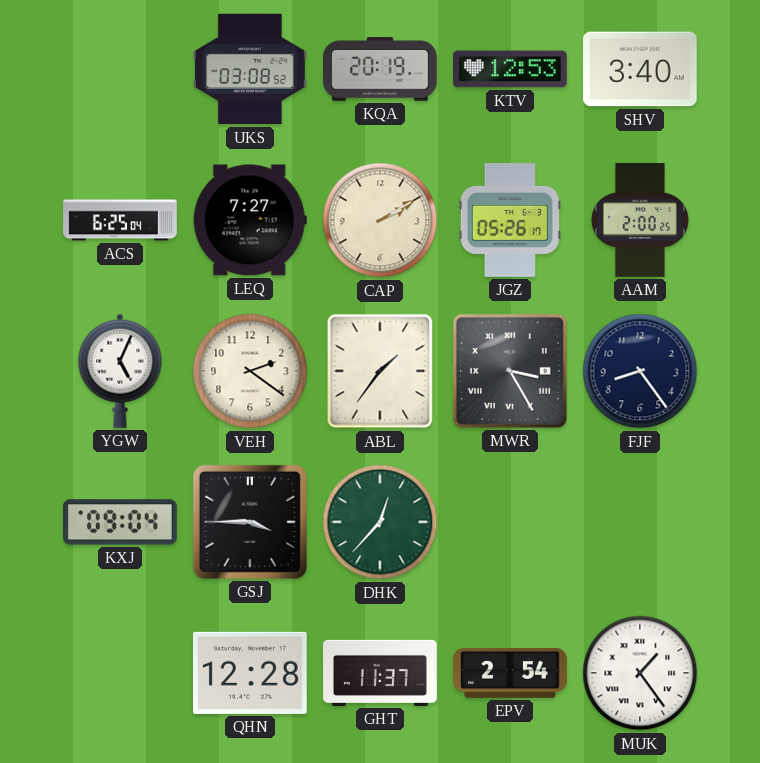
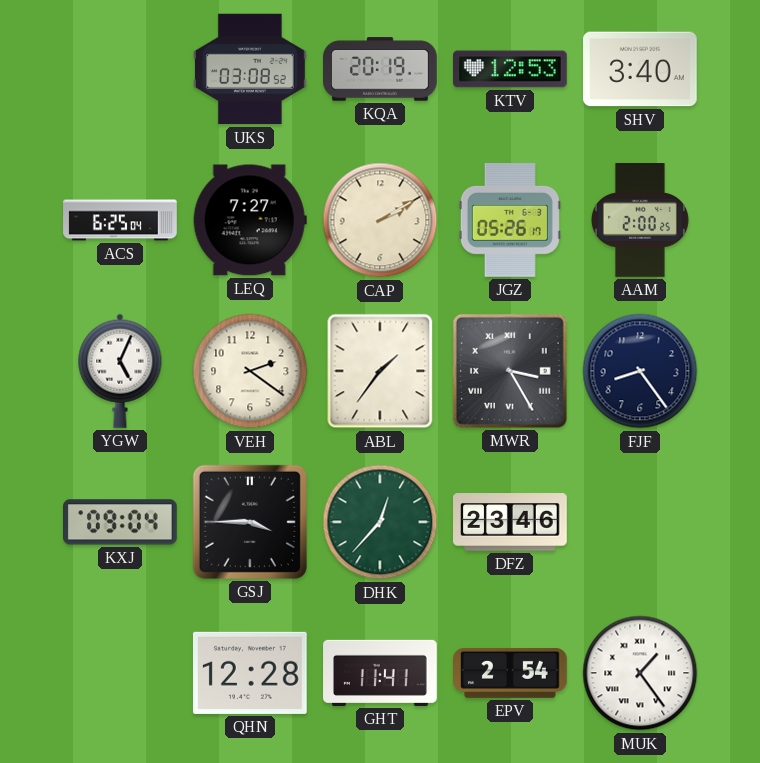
DFZ: none -> 23:46
GHT: 11:37 -> 11:41
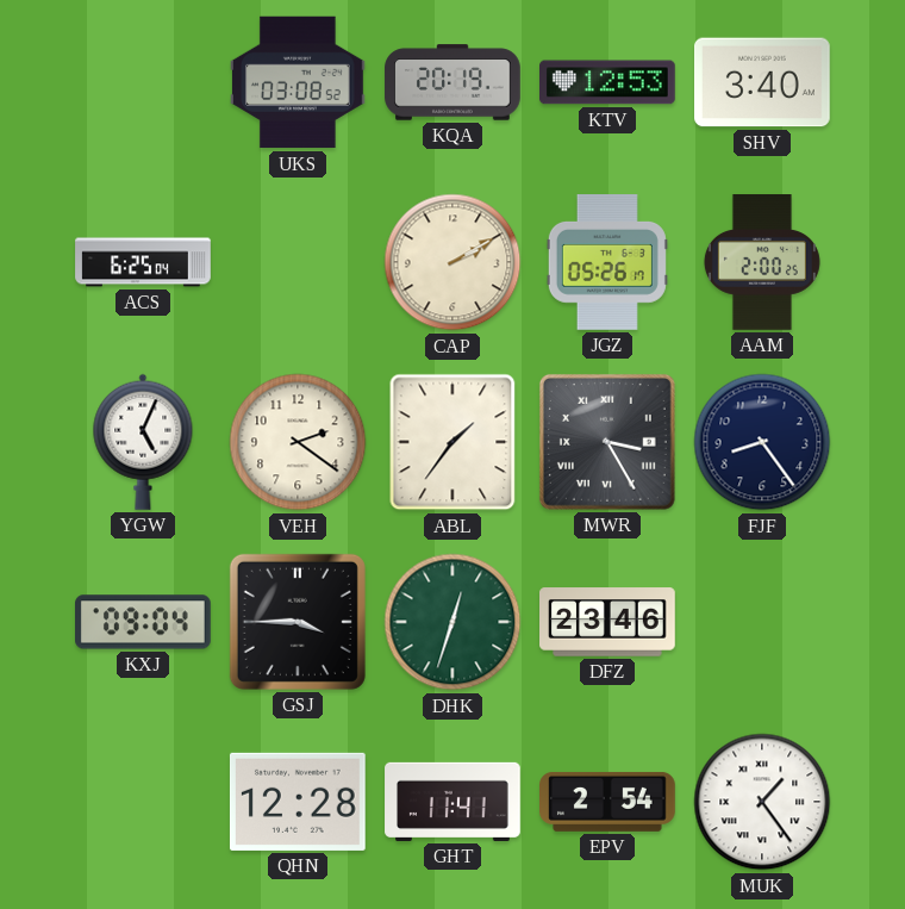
LEQ: 7:27 -> none
DHK: 12:37 -> 12:33
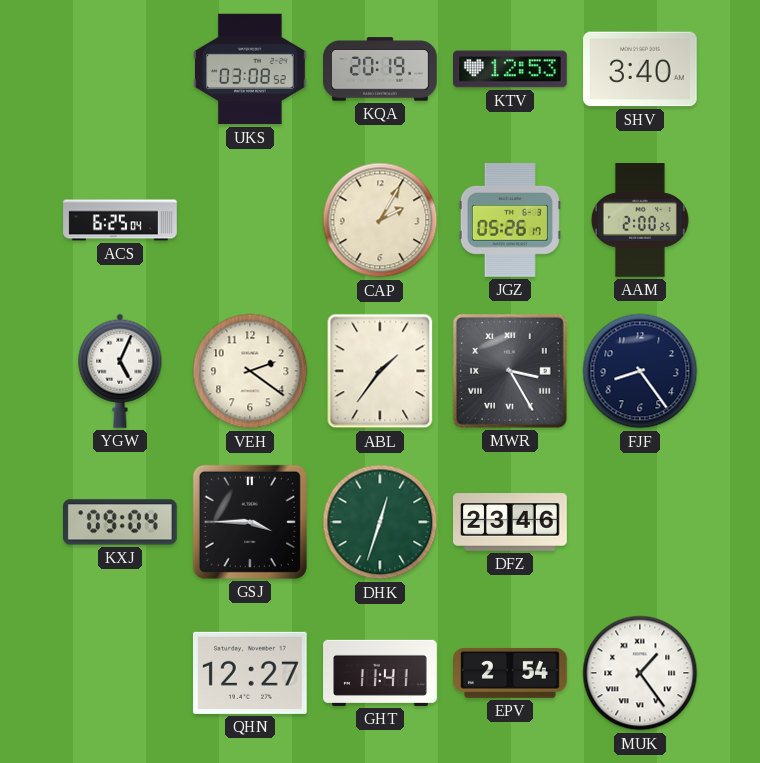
CAP: 2:10 -> 2:05
QHN: 12:28 -> 12:27
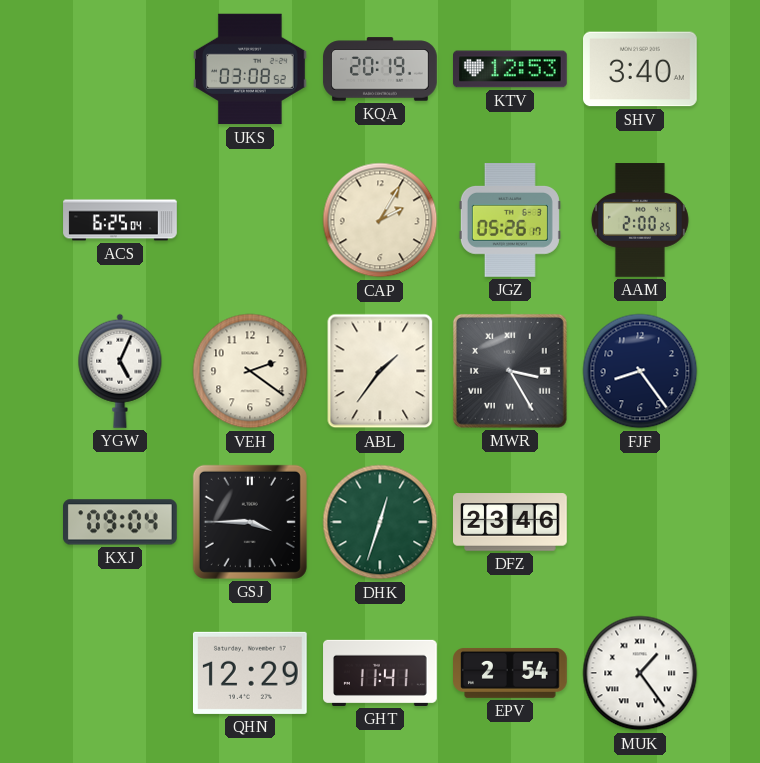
QHN: 12:27 -> 12:29
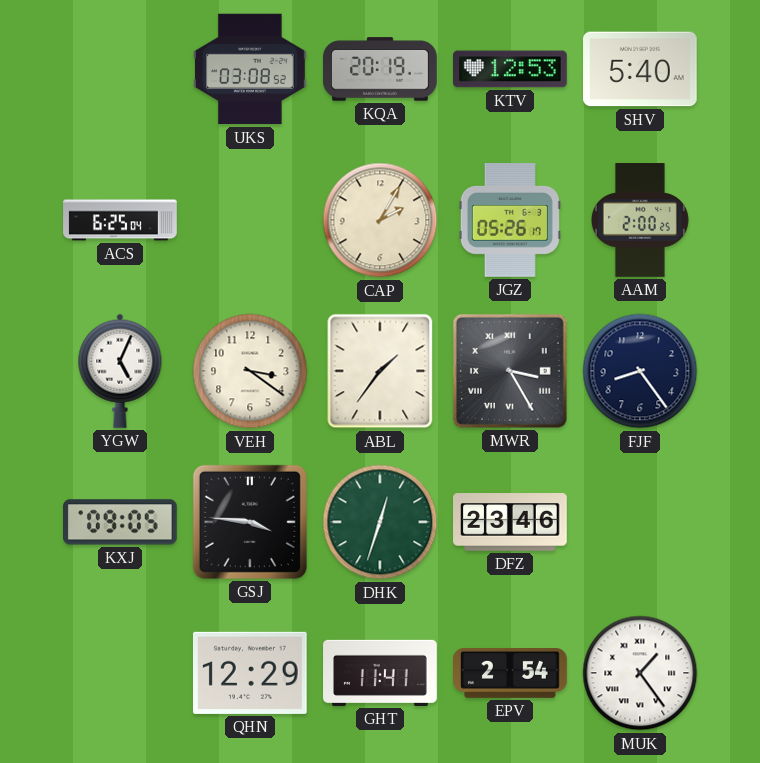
SHV: 3:40 -> 5:40
VEH: 2:21 -> 3:21
KXJ: 09:04 -> 09:05
GSJ: 3:45 -> 3:46
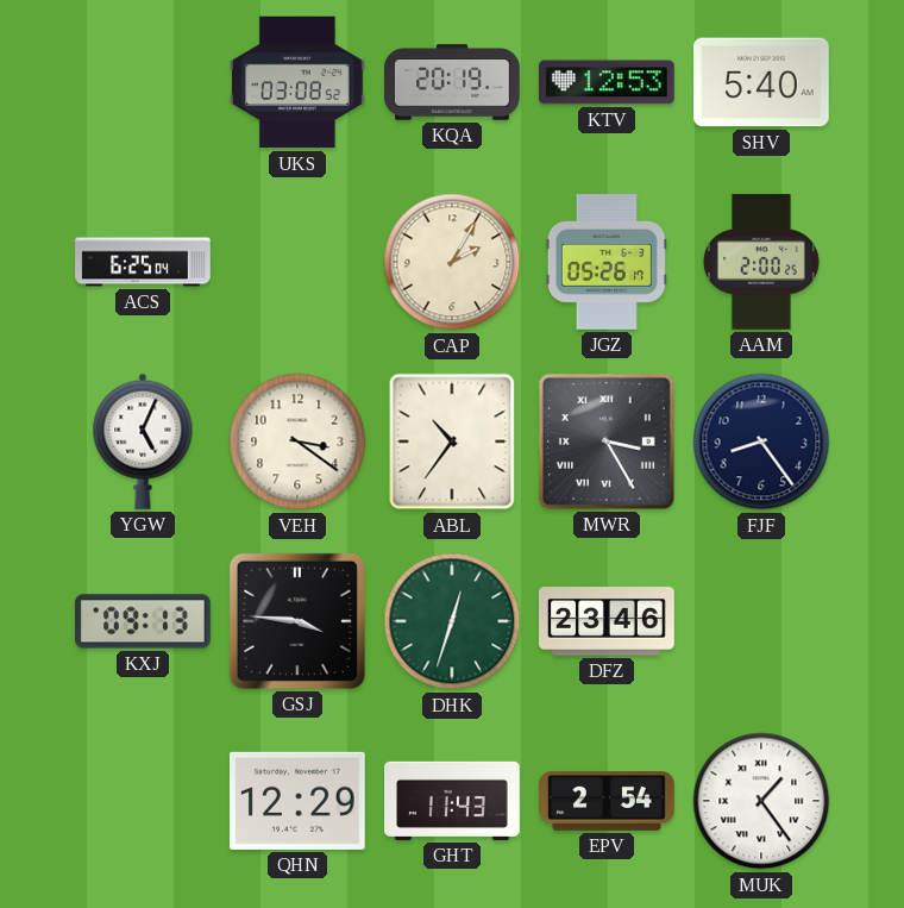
ABL: 1:36 -> 10:36
KXJ: 09:05 -> 09:13
GHT: 11:41 -> 11:43
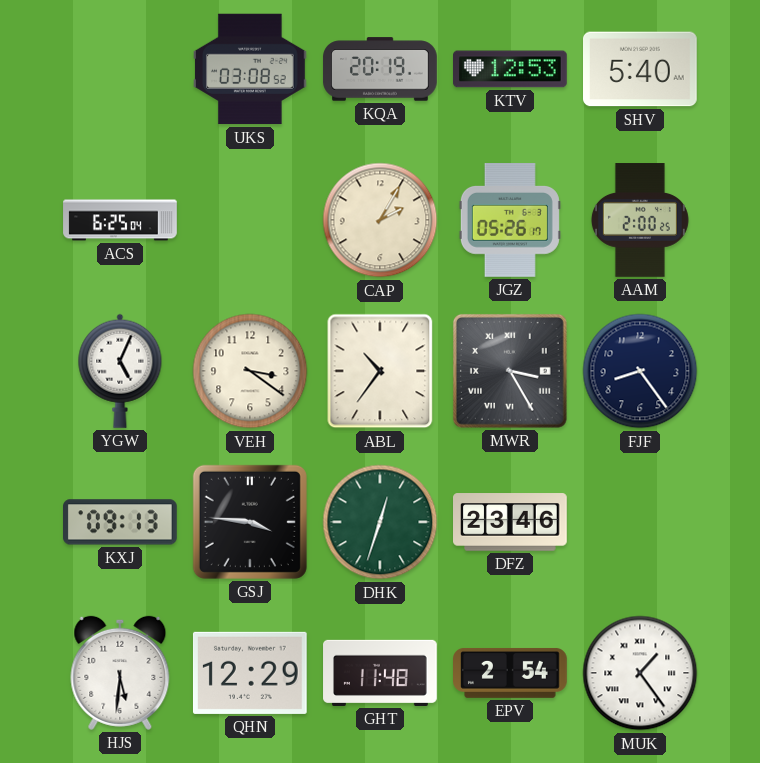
HJS: none -> 5:31
GHT: 11:43 -> 11:48
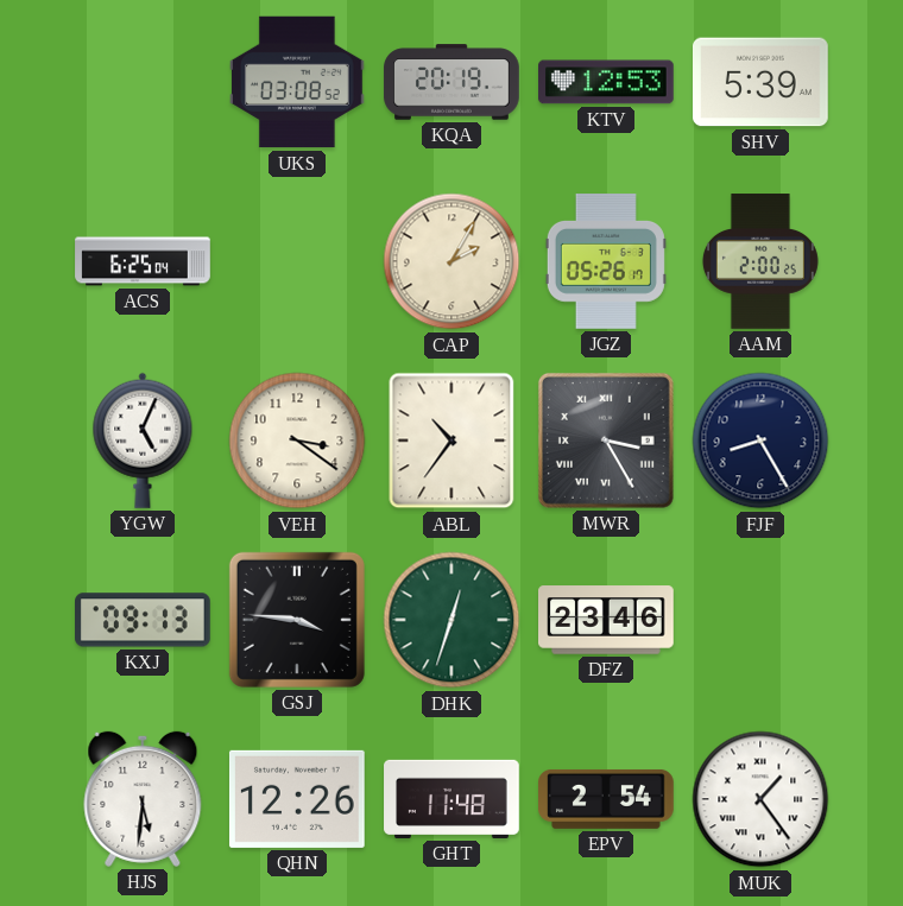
SHV: 5:40 -> 5:39
FJF: 8:24 -> 8:25
QHN: 12:29 -> 12:26
